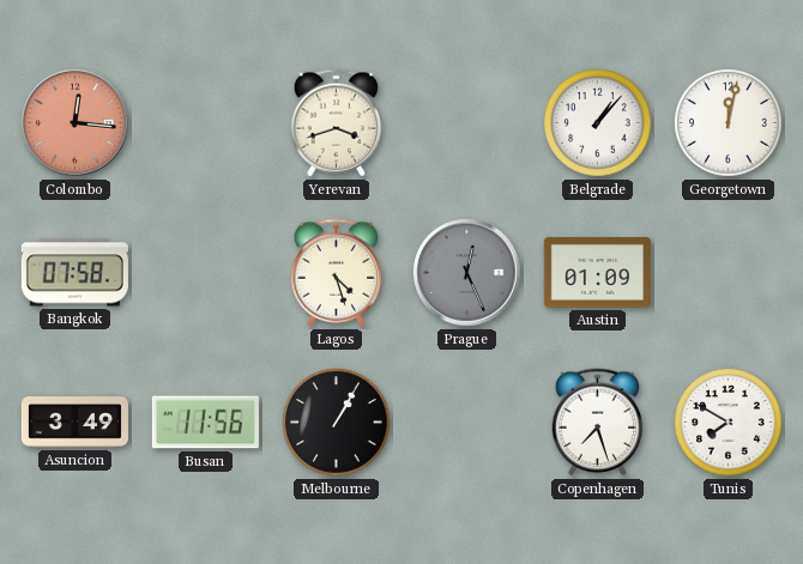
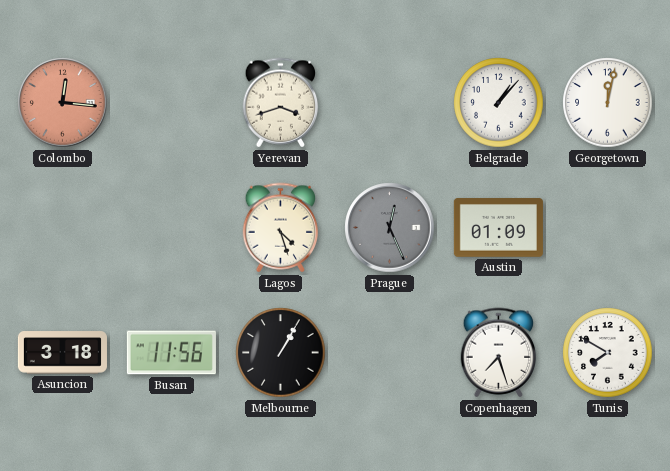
Bangkok: 07:58 -> none
Asuncion: 3:49 -> 3:18
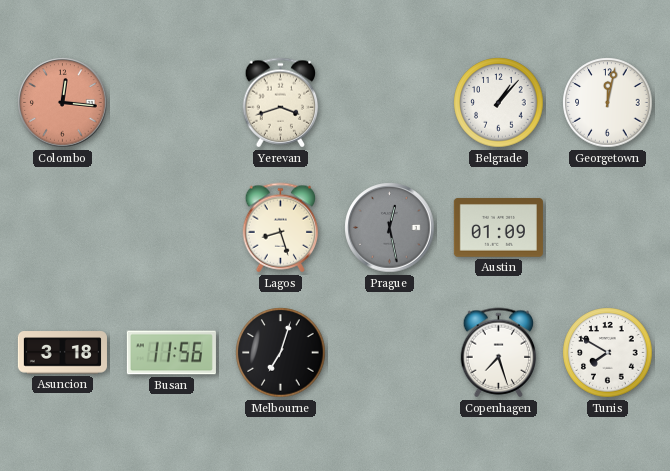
Lagos: 4:27 -> 8:27
Prague: 12:26 -> 12:28
Melbourne: 1:05 -> 7:03
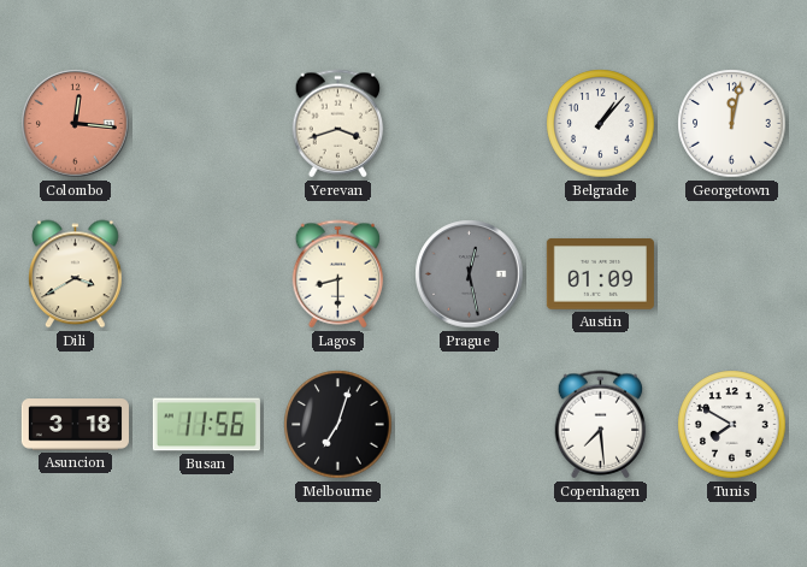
Dili: none -> 3:40
Lagos: 8:27 -> 8:30
Copenhagen: 7:27 -> 7:29
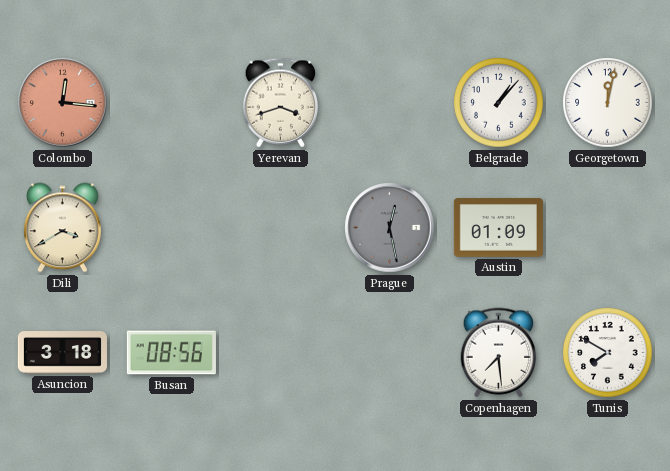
Lagos: 8:30 -> none
Busan: 11:56 -> 08:56
Melbourne: 7:03 -> none
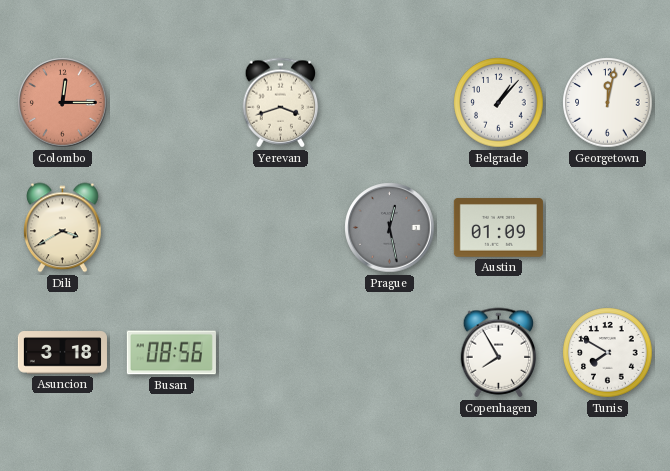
Colombo: 12:16 -> 12:15
Copenhagen: 7:29 -> 7:55
